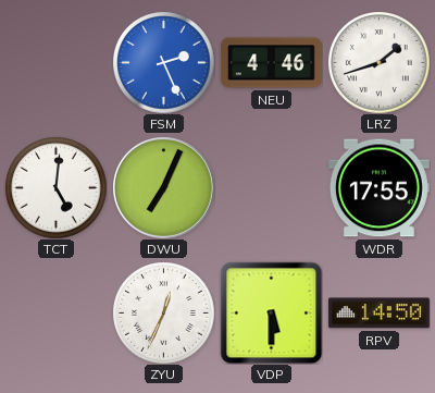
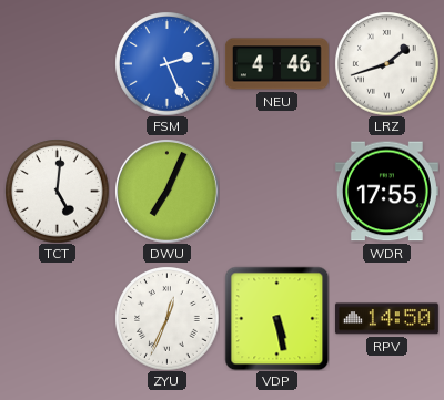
VDP: 5:30 -> 5:28
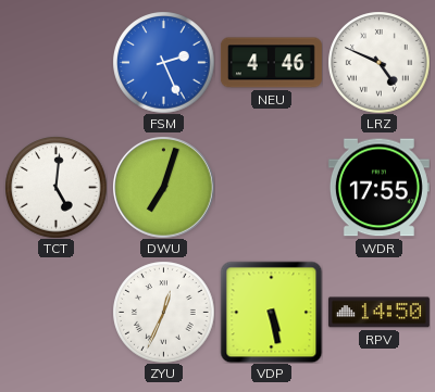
LRZ: 1:42 -> 4:49
DWU: 7:04 -> 7:03
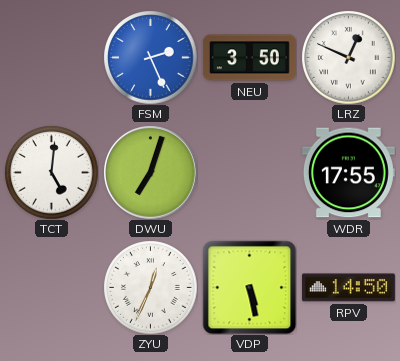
NEU: 4:46 -> 3:50
LRZ: 4:49 -> 12:49
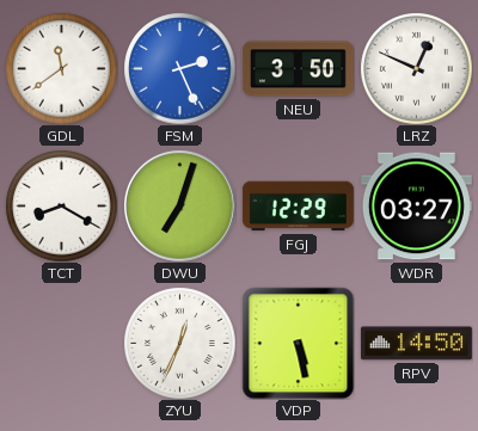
GDL: none -> 11:39
TCT: 5:01 -> 8:20
FGJ: none -> 12:29
WDR: 17:55 -> 03:27
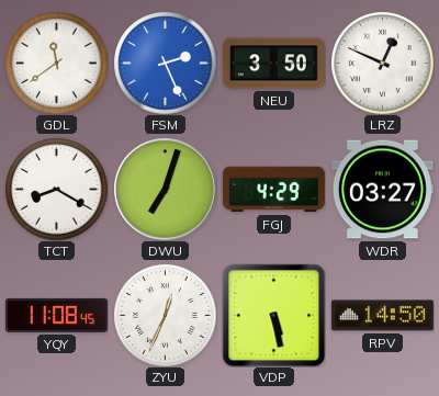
FGJ: 12:29 -> 4:29
YQY: none -> 11:08
